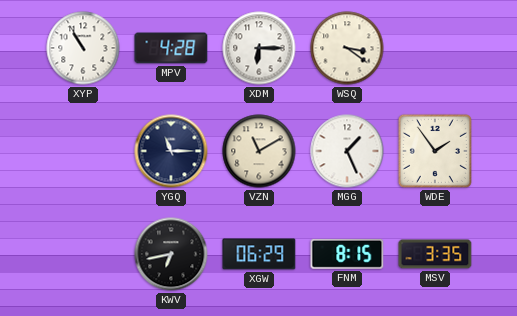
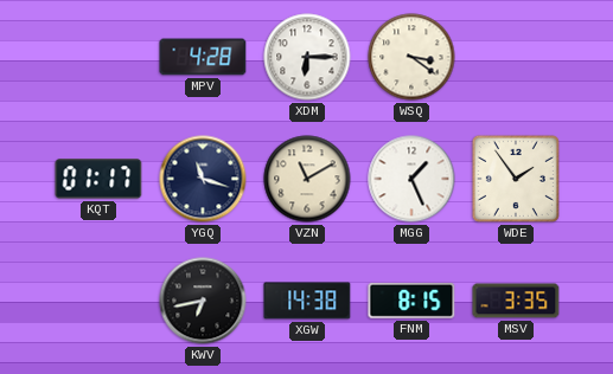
XYP: 10:55 -> none
KQT: none -> 01:17
YGQ: 11:15 -> 11:18
XGW: 06:29 -> 14:38
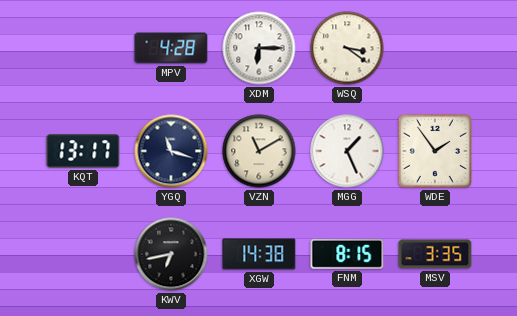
KQT: 01:17 -> 13:17
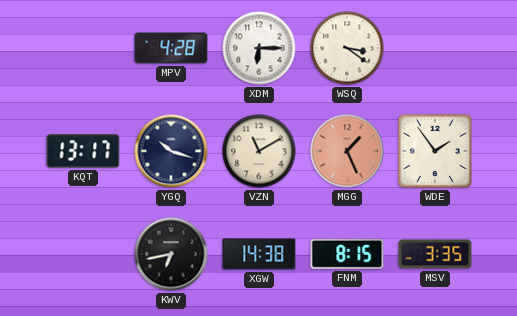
YGQ: 11:18 -> 10:18
MGG dial: white -> salmon
